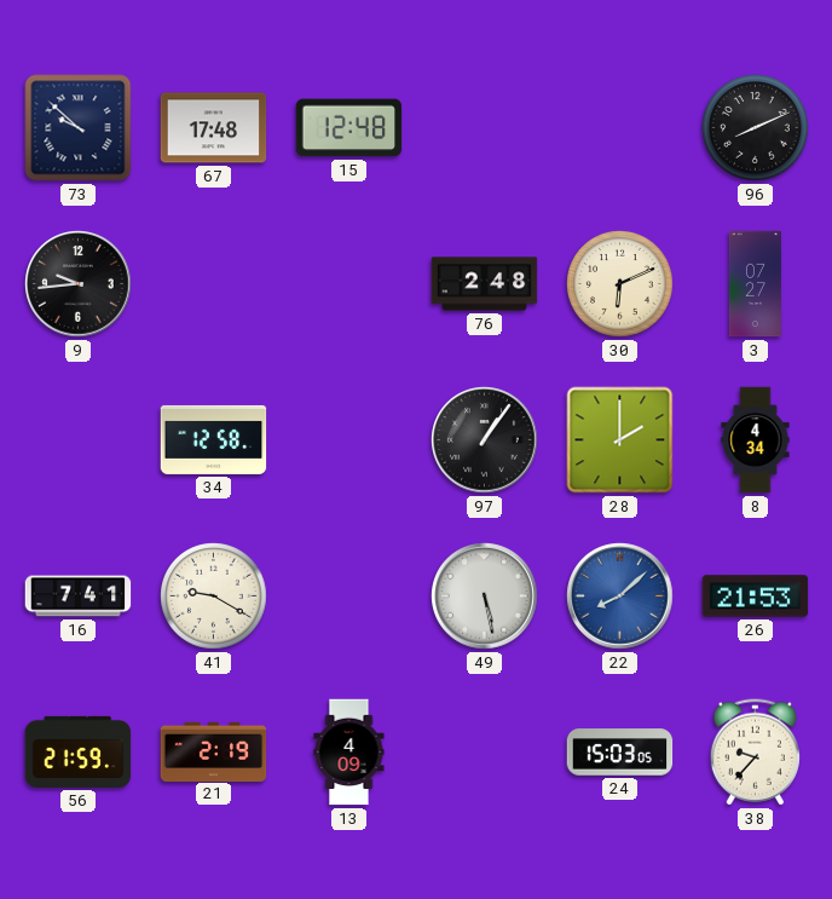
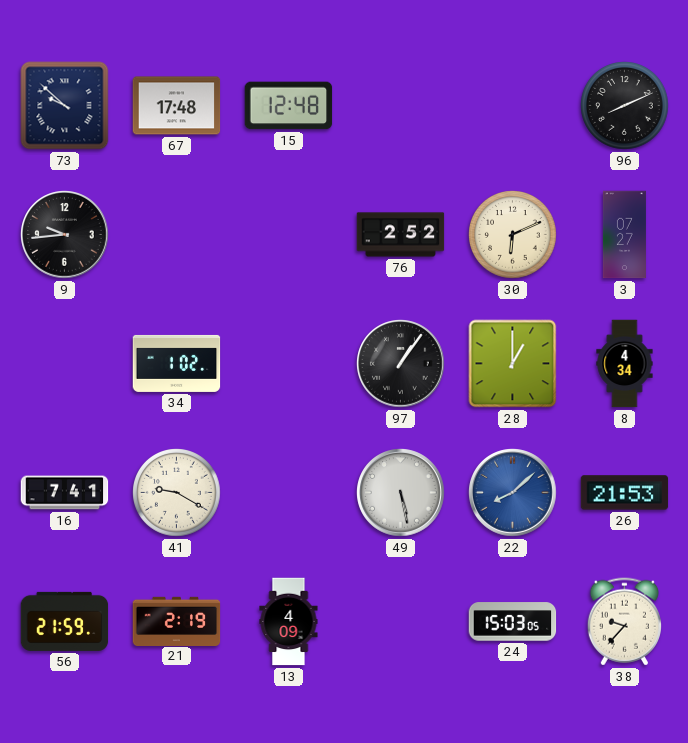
76: 2:48 -> 2:52
34: 12:58 -> 1:02
28: 2:00 -> 1:00
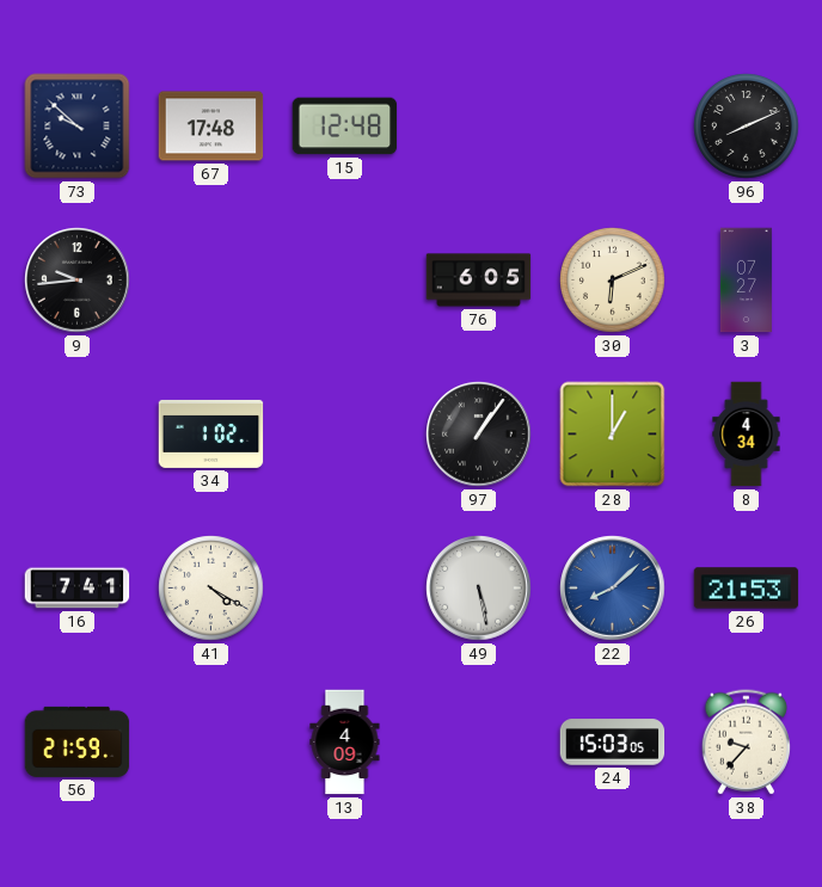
76: 2:52 -> 6:05
41: 9:20 -> 4:20
21: 2:19 -> none
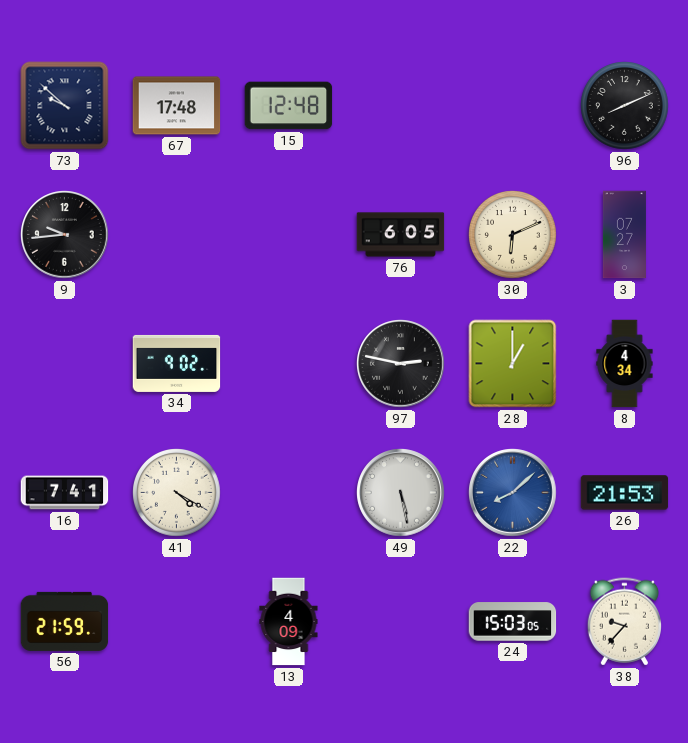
34: 1:02 -> 9:02
97: 1:06 -> 2:47
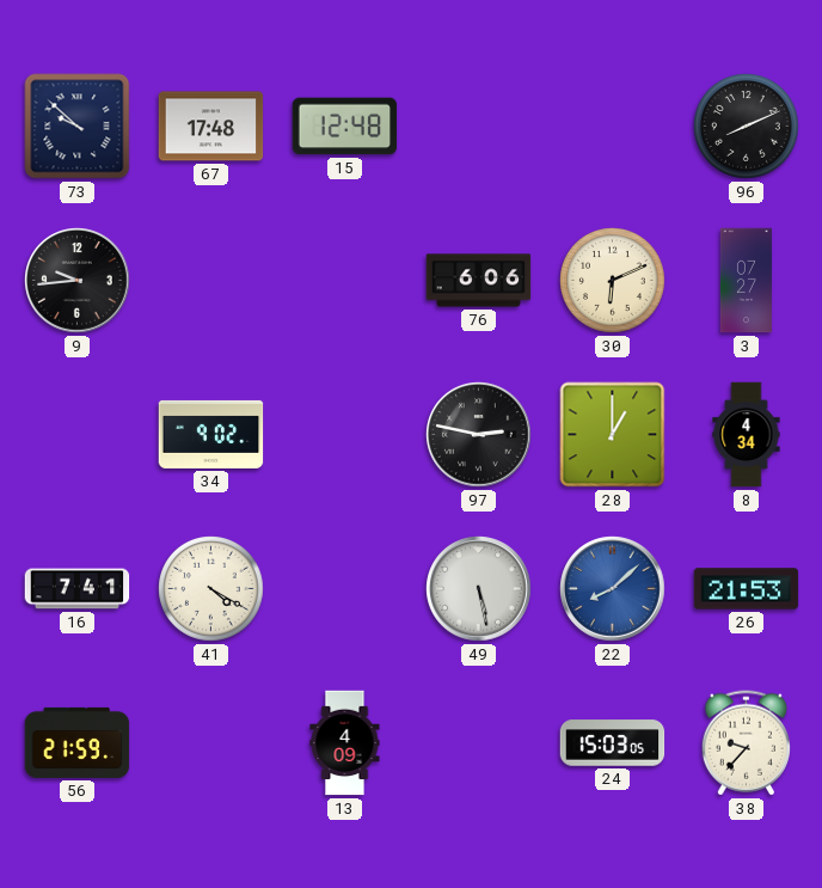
76: 6:05 -> 6:06
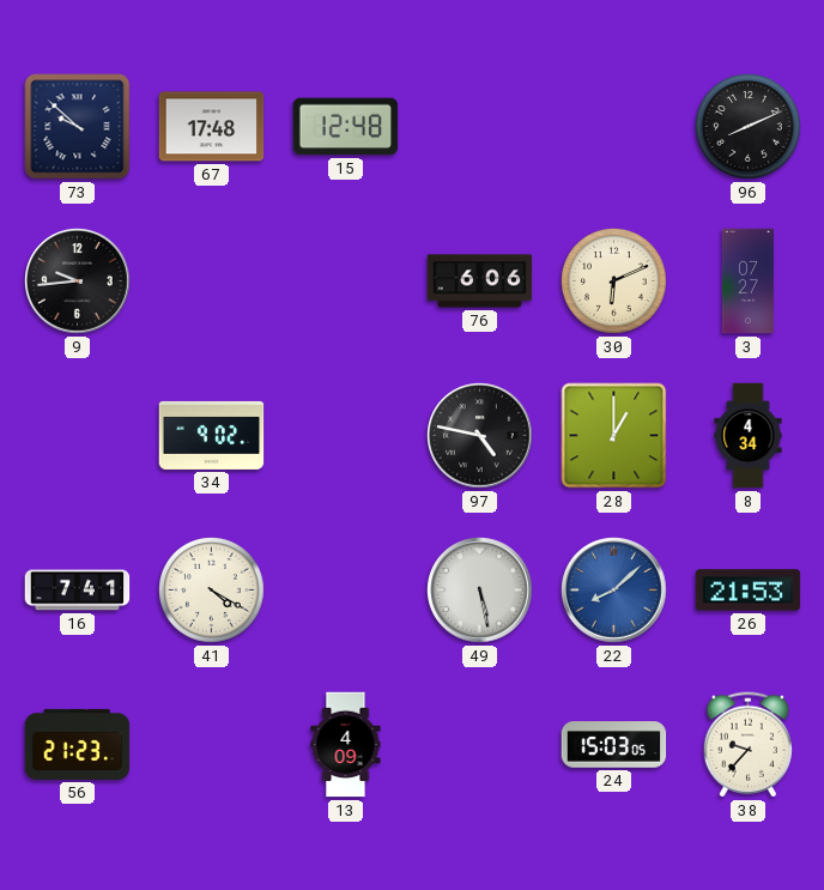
97: 2:47 -> 4:47
56: 21:59 -> 21:23
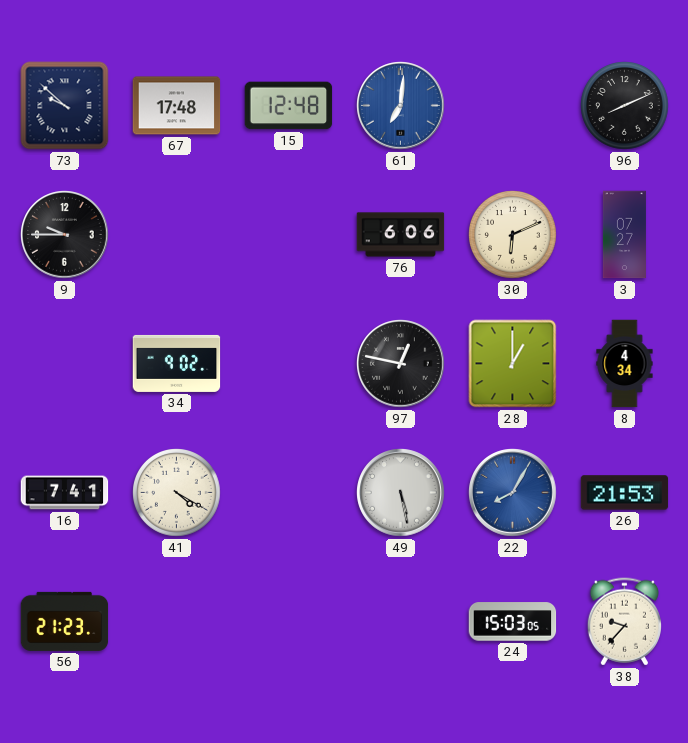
61: none -> 7:01
9: 9:44 -> 9:45
97: 4:47 -> 12:47
22: 8:08 -> 8:05
13: 4:09 -> none
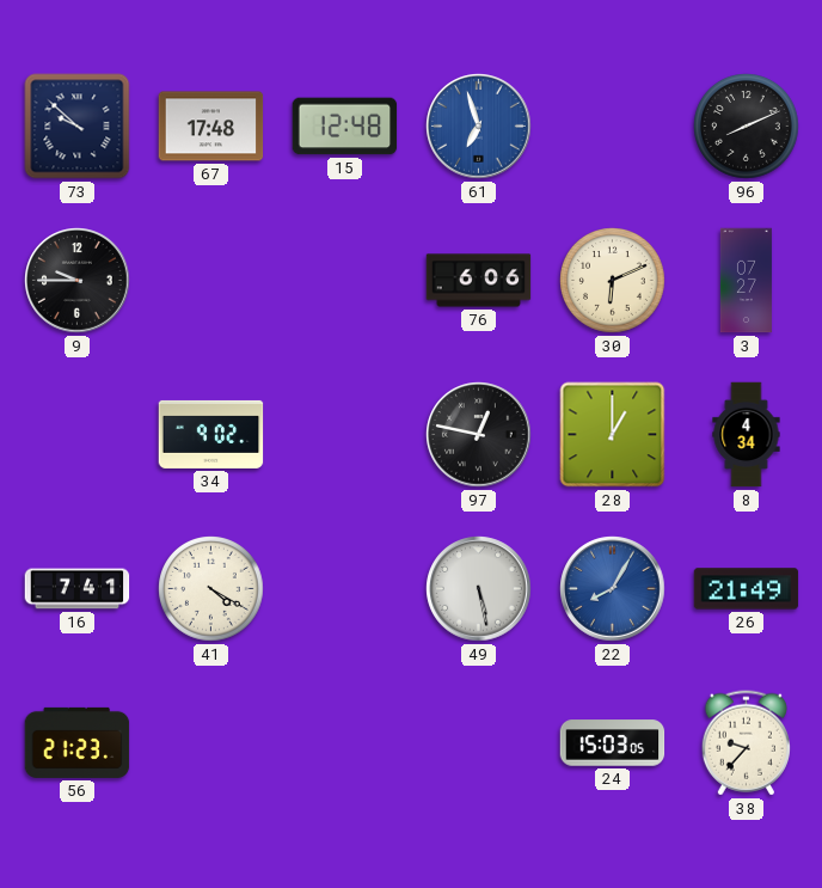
61: 7:01 -> 6:57
26: 21:53 -> 21:49
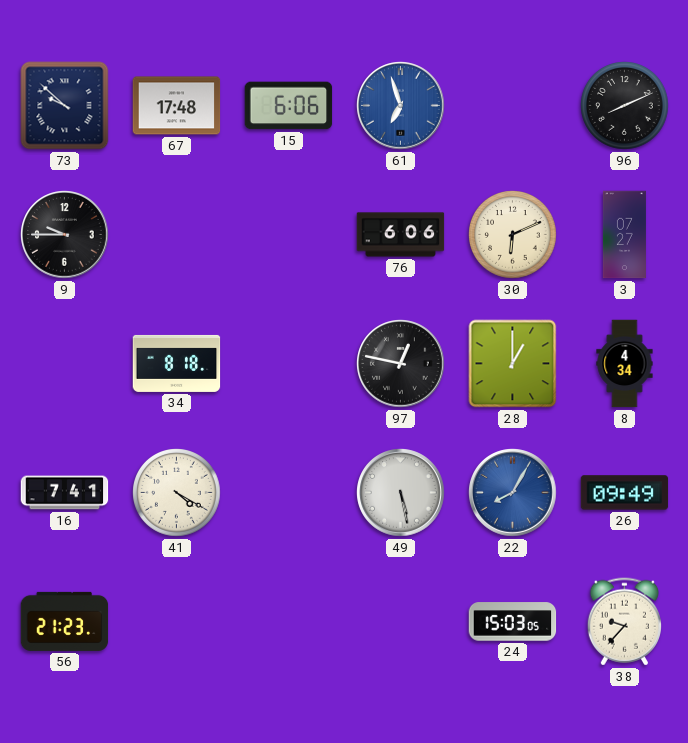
15: 12:48 -> 6:06
34: 9:02 -> 8:18
26: 21:49 -> 09:49
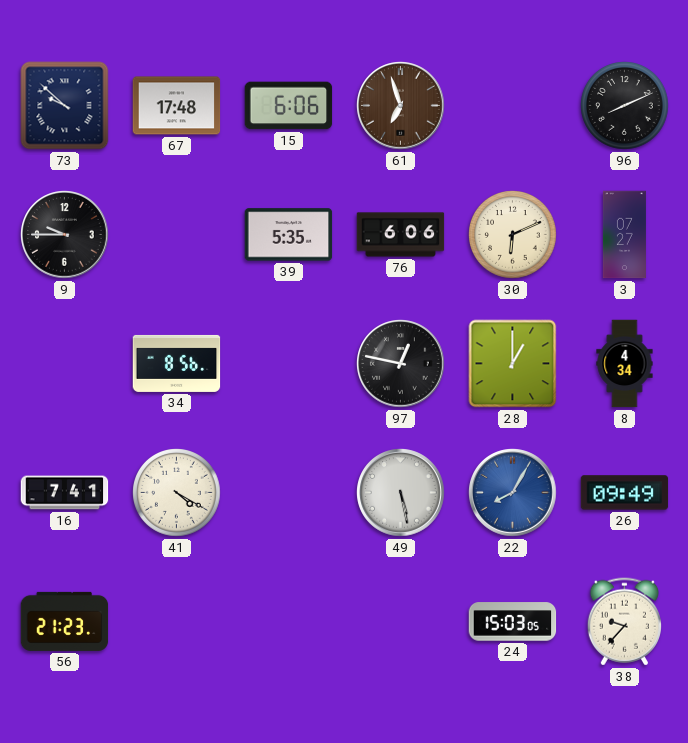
61 dial: blue -> brown
39: none -> 5:35
34: 8:18 -> 8:56
